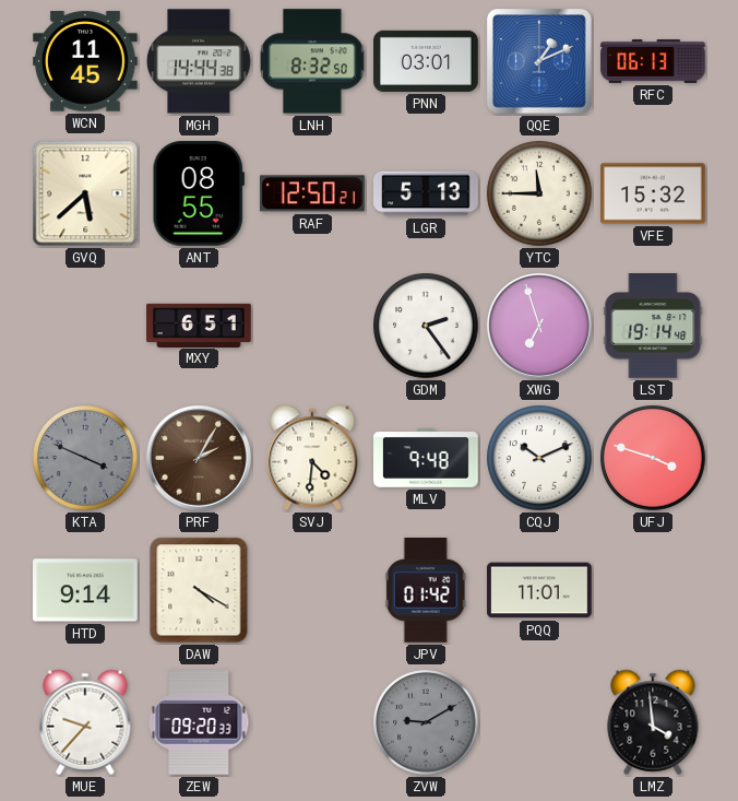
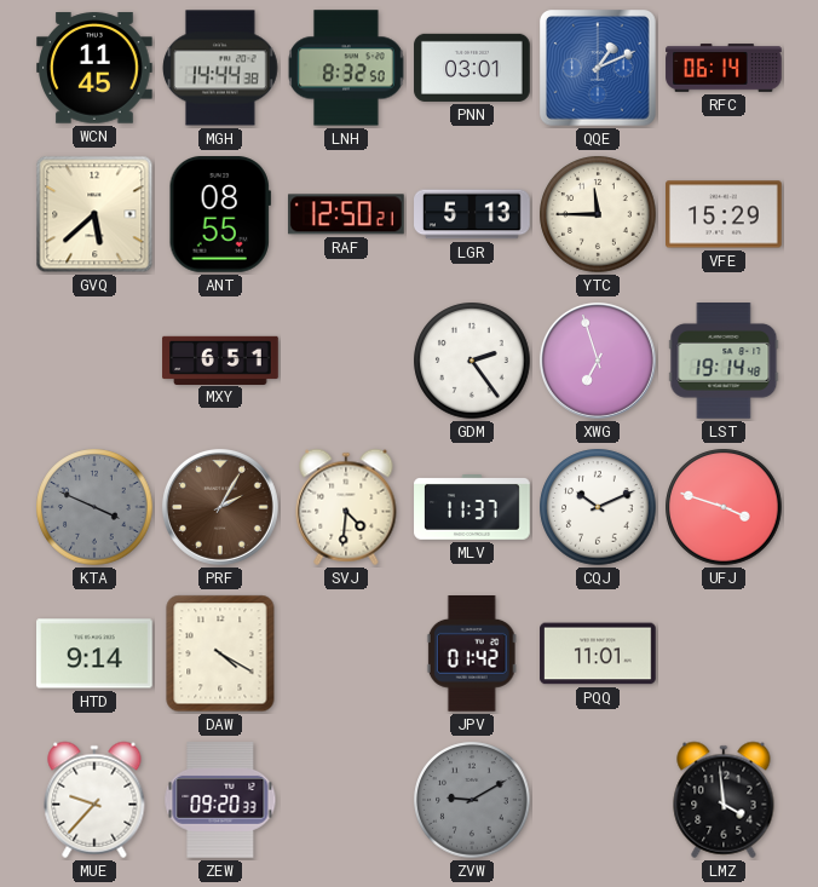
RFC: 06:13 -> 06:14
VFE: 15:32 -> 15:29
MLV: 9:48 -> 11:37
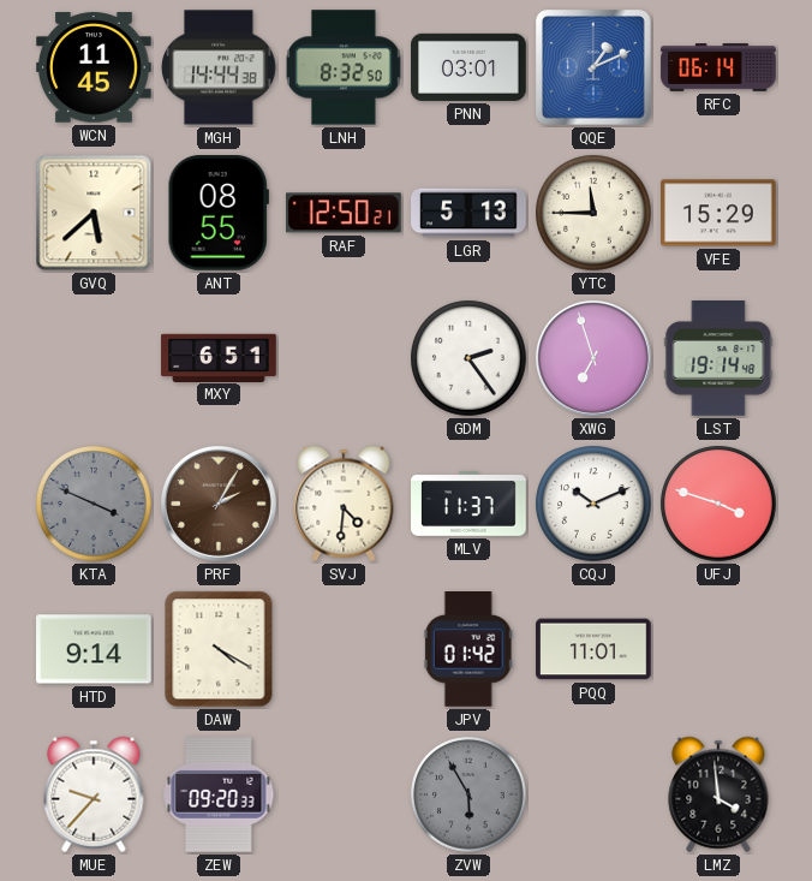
ZVW: 9:10 -> 5:55
